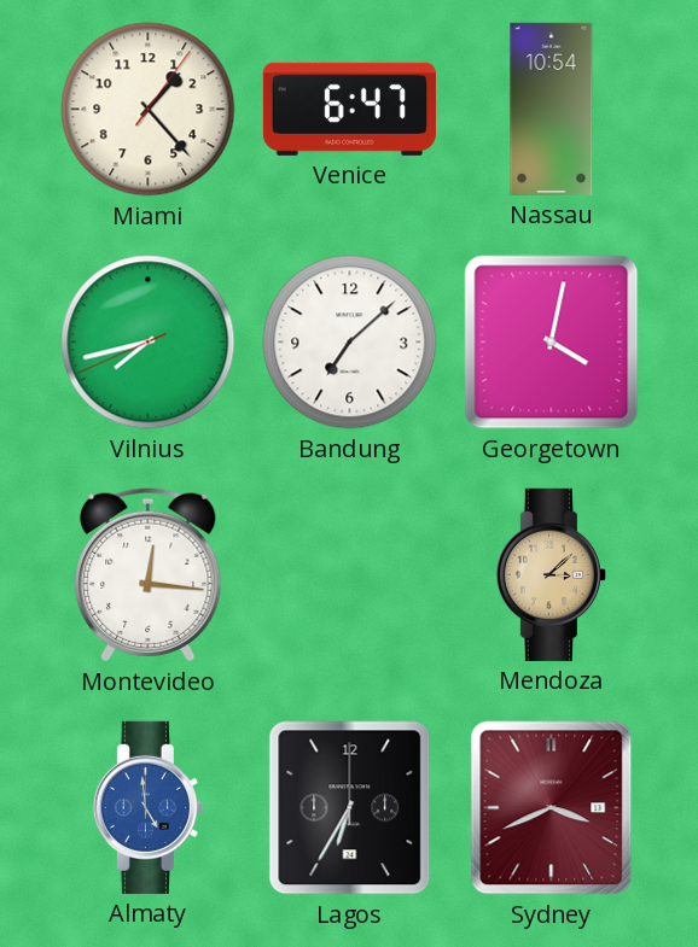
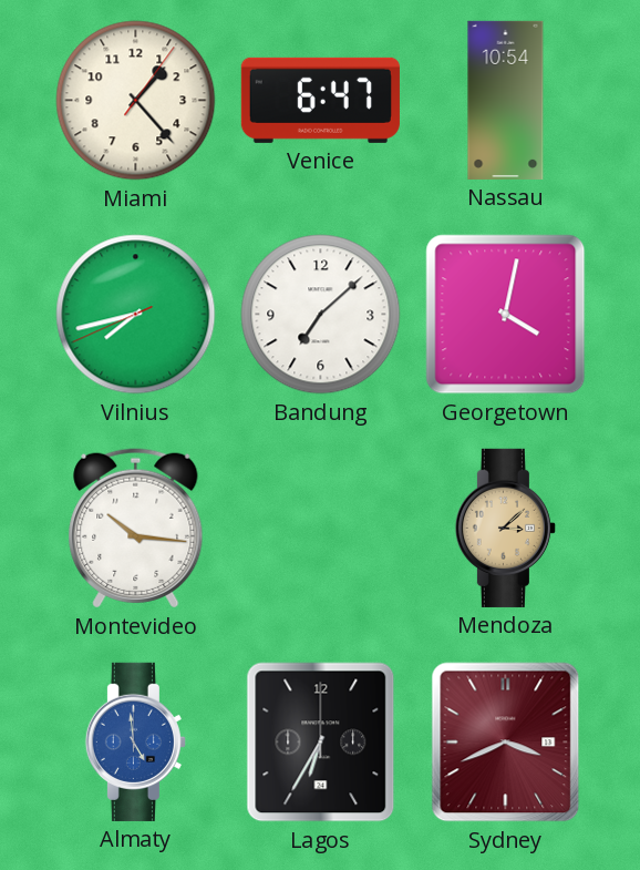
Montevideo: 12:16 -> 10:16
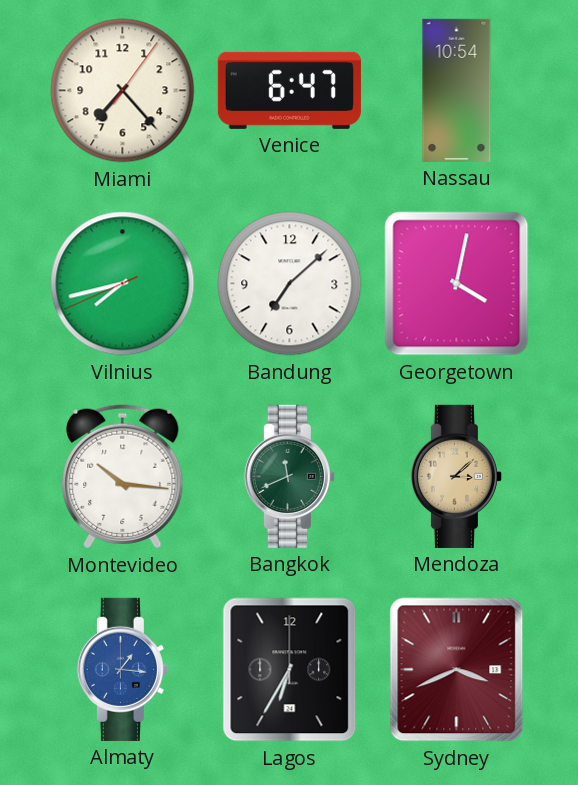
Miami: 1:23 -> 7:23
Bangkok: none -> 11:41
Almaty: 4:59 -> 1:16
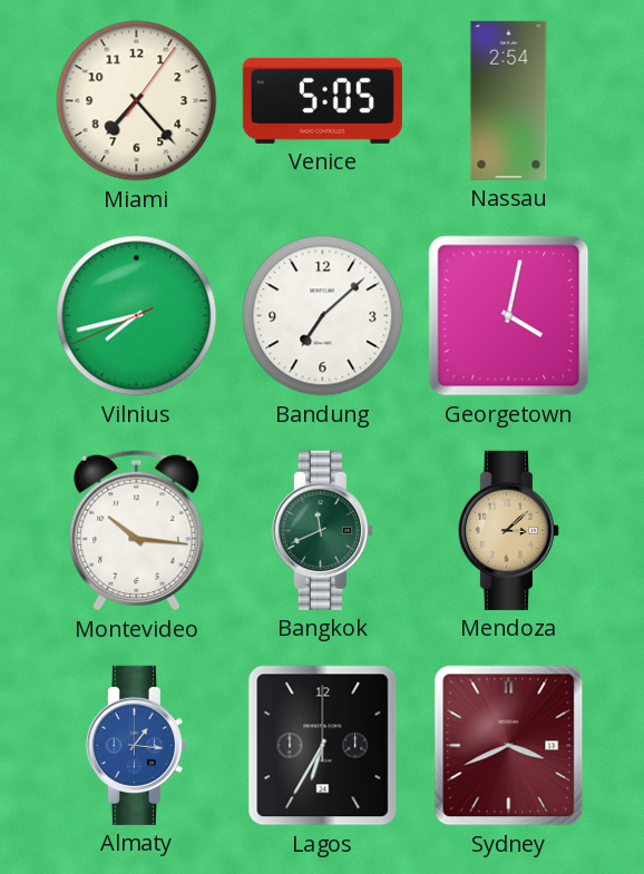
Venice: 6:47 -> 5:05
Nassau: 10:54 -> 2:54
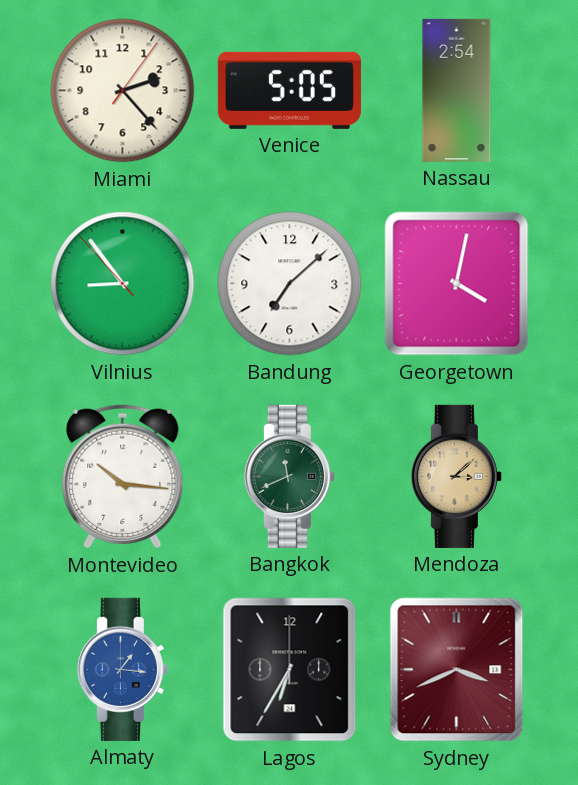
Miami: 7:23 -> 2:23
Vilnius: 7:42 -> 8:53
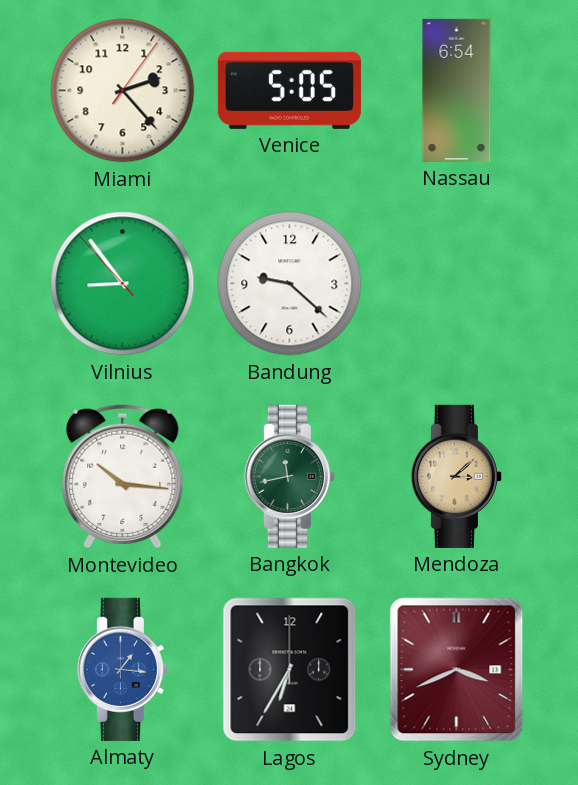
Nassau: 2:54 -> 6:54
Bandung: 7:08 -> 9:22
Georgetown: 4:02 -> none
Bangkok: 11:41 -> 11:43
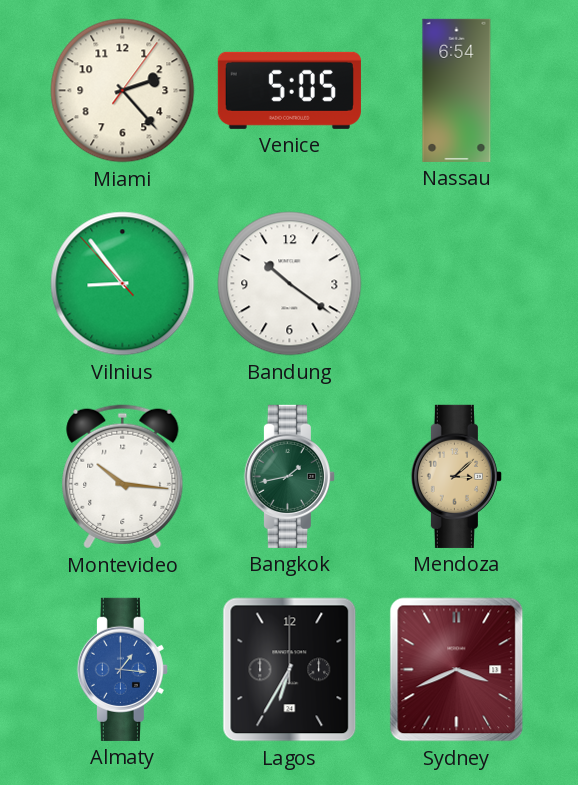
Bandung: 9:22 -> 10:21
Bangkok: 11:43 -> 1:43
